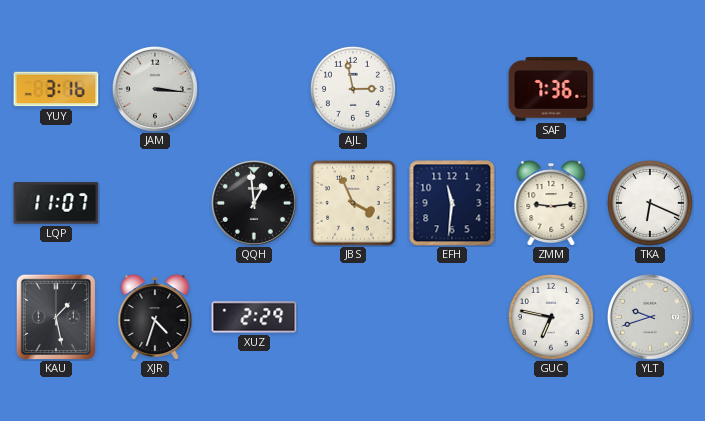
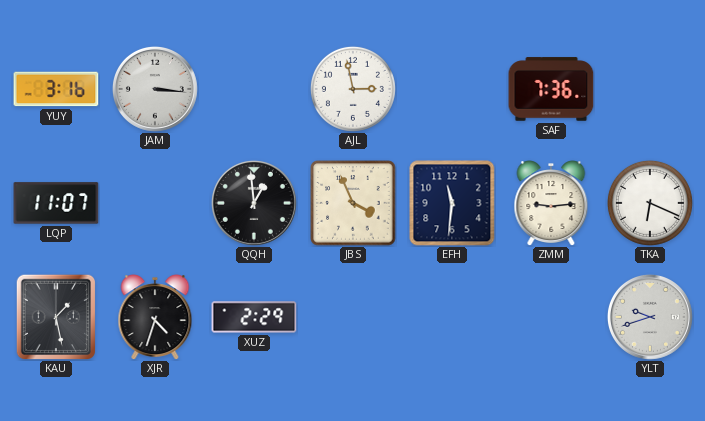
GUC: 6:47 -> none
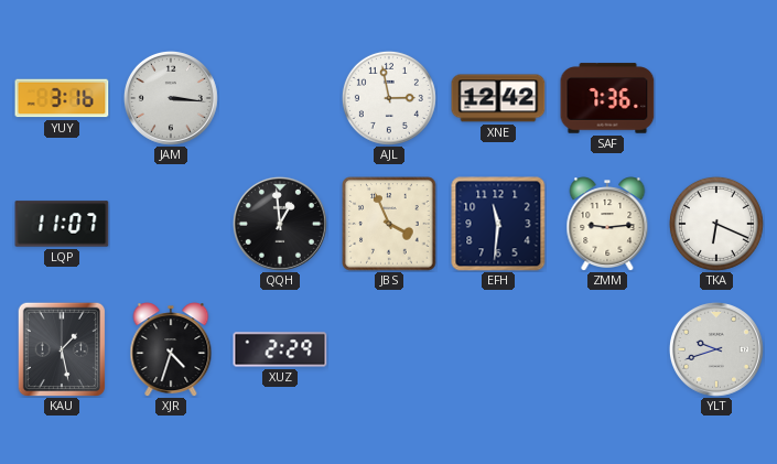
XNE: none -> 12:42
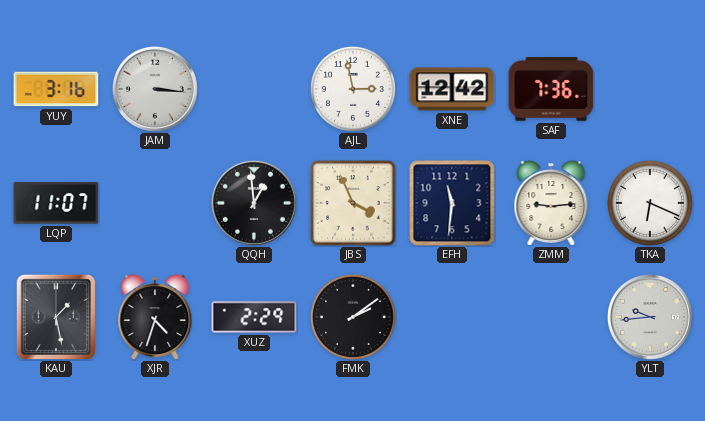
FMK: none -> 2:09
YLT: 9:42 -> 9:44
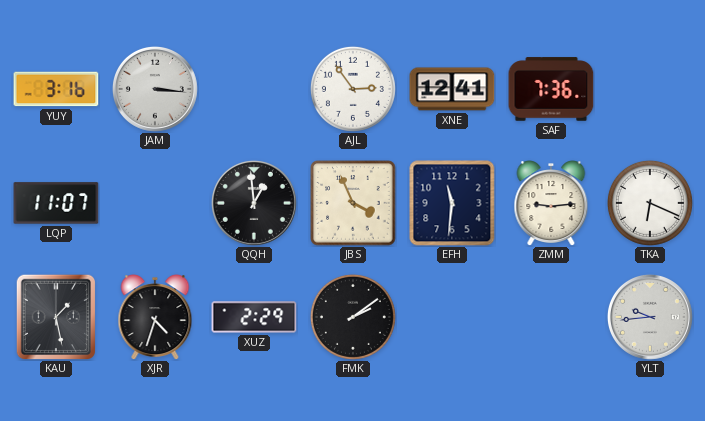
AJL: 2:58 -> 2:54
XNE: 12:42 -> 12:41
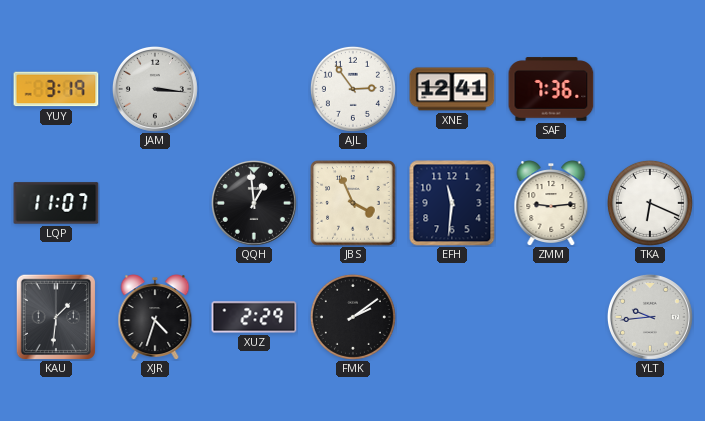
YUY: 3:16 -> 3:19
KAU: 1:28 -> 1:31
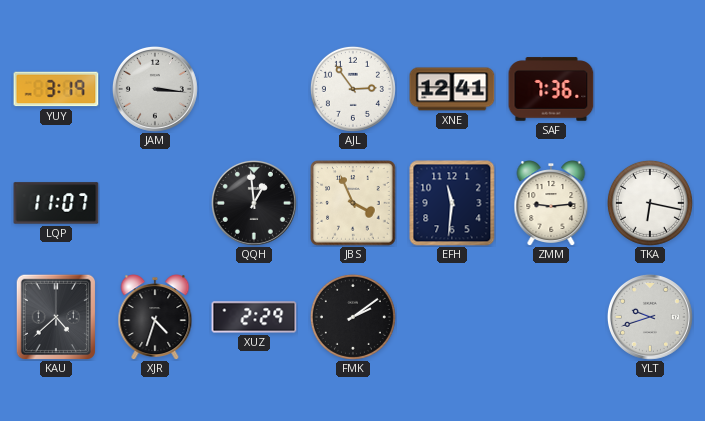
TKA: 6:19 -> 6:17
KAU: 1:31 -> 4:38
YLT: 9:44 -> 9:42
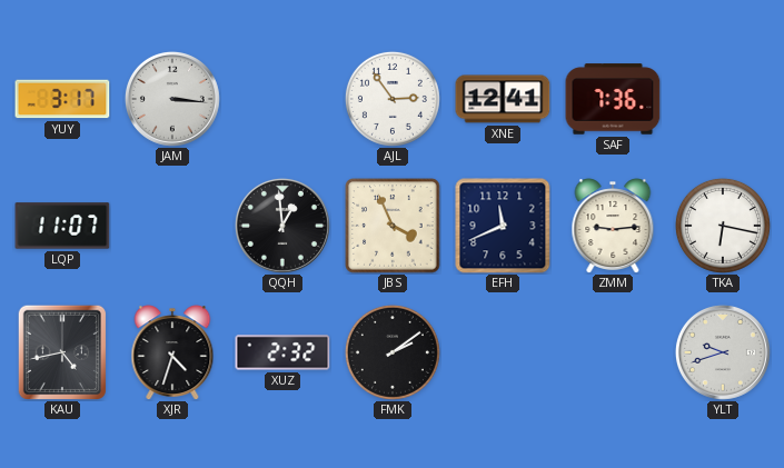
YUY: 3:19 -> 3:17
EFH: 11:31 -> 11:41
KAU: 4:38 -> 4:43
XUZ: 2:29 -> 2:32
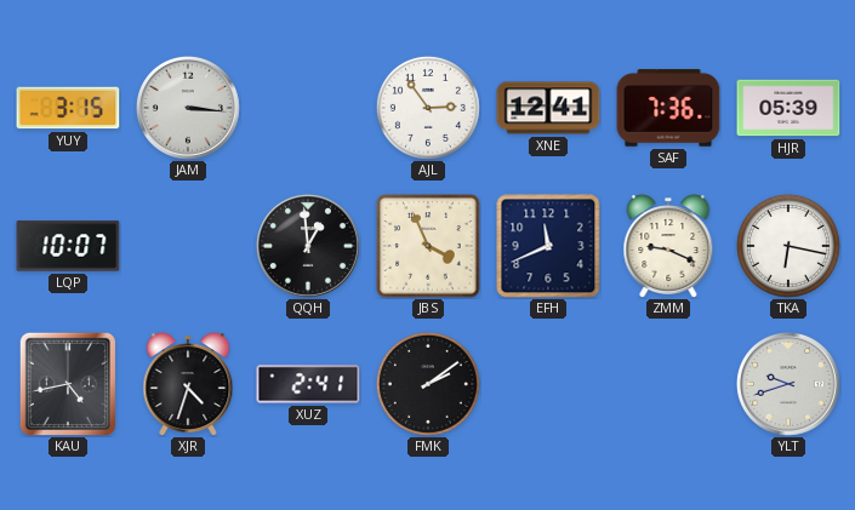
YUY: 3:17 -> 3:15
HJR: none -> 05:39
LQP: 11:07 -> 10:07
ZMM: 9:14 -> 9:19
XUZ: 2:32 -> 2:41
